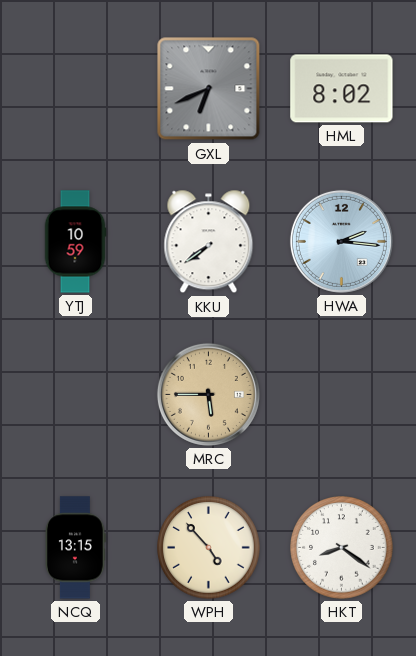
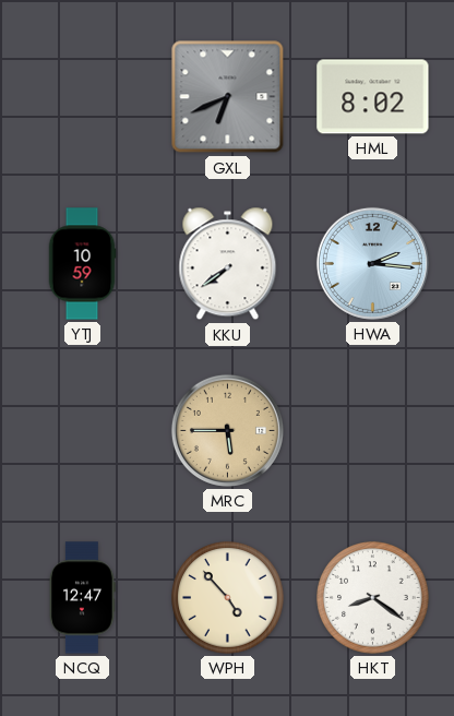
NCQ: 13:15 -> 12:47
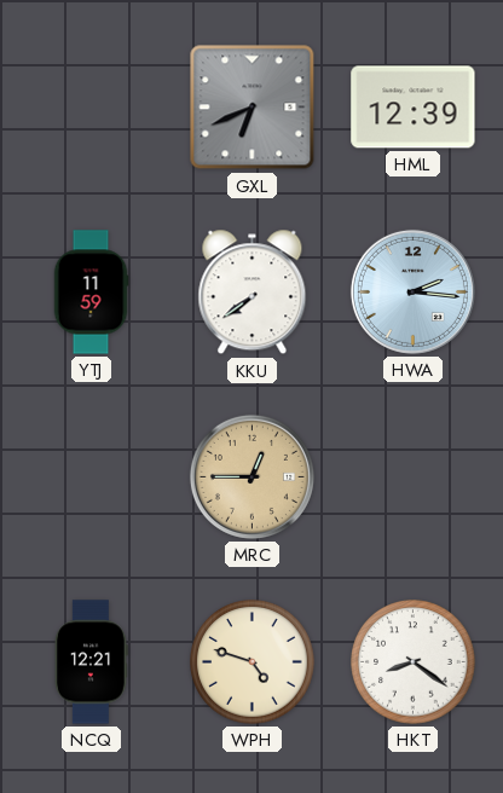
HML: 8:02 -> 12:39
YTJ: 10:59 -> 11:59
MRC: 5:45 -> 12:45
NCQ: 12:47 -> 12:21
WPH: 4:53 -> 4:48
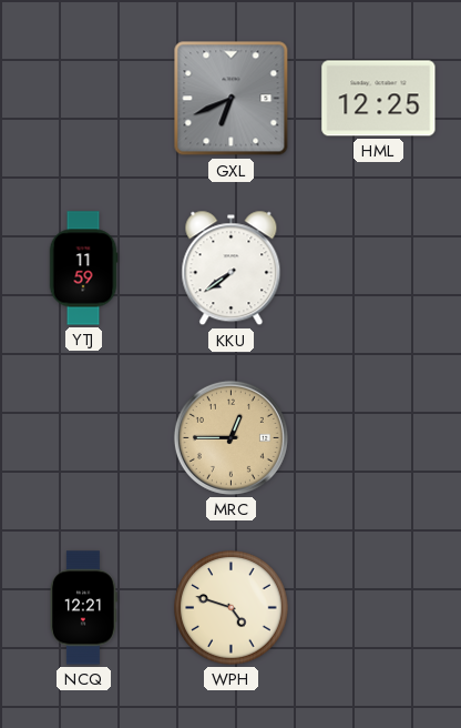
HML: 12:39 -> 12:25
HWA: 2:16 -> none
HKT: 8:21 -> none
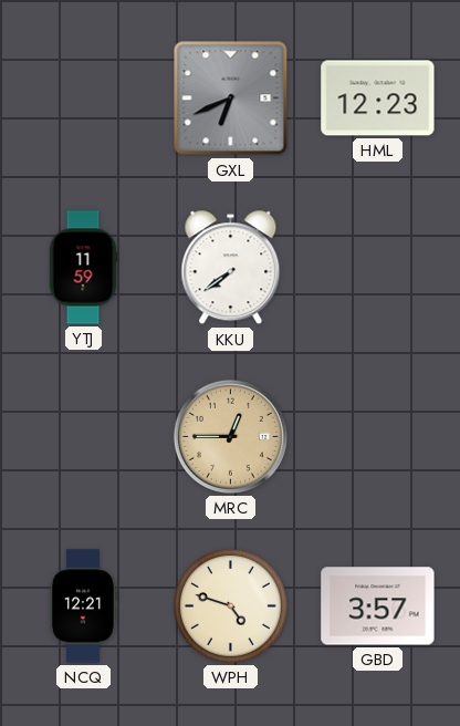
HML: 12:25 -> 12:23
GBD: none -> 3:57
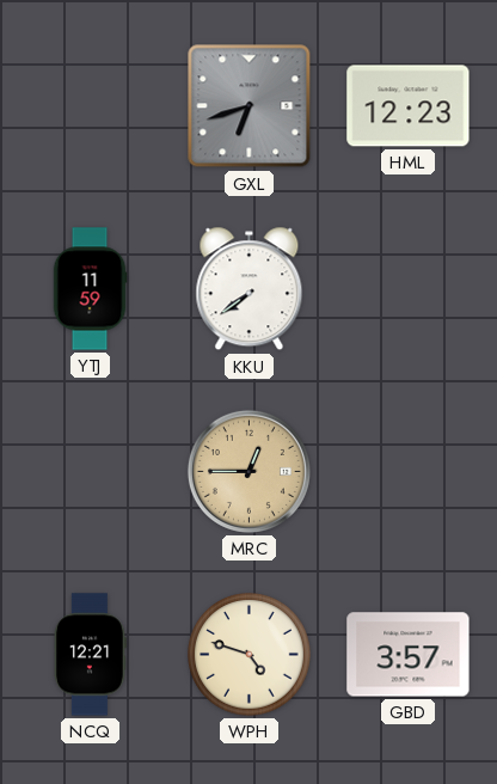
GXL: 6:41 -> 6:42
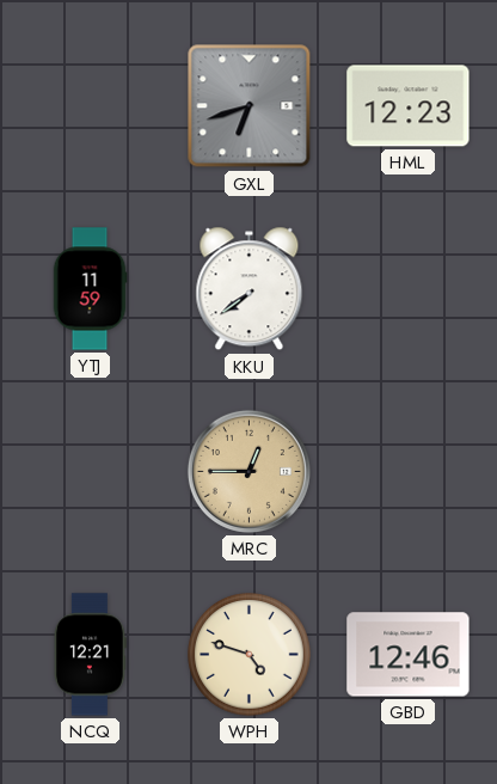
GBD: 3:57 -> 12:46
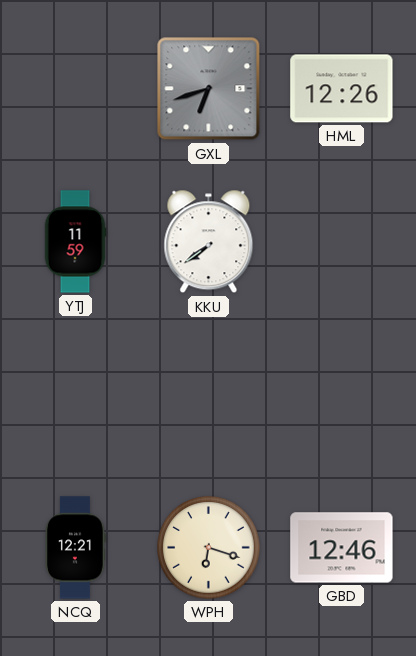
HML: 12:23 -> 12:26
MRC: 12:45 -> none
WPH: 4:48 -> 6:18
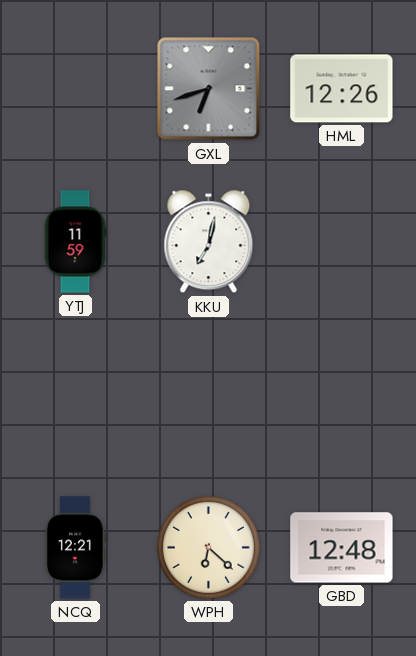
KKU: 7:39 -> 7:02
WPH: 6:18 -> 6:22
GBD: 12:46 -> 12:48
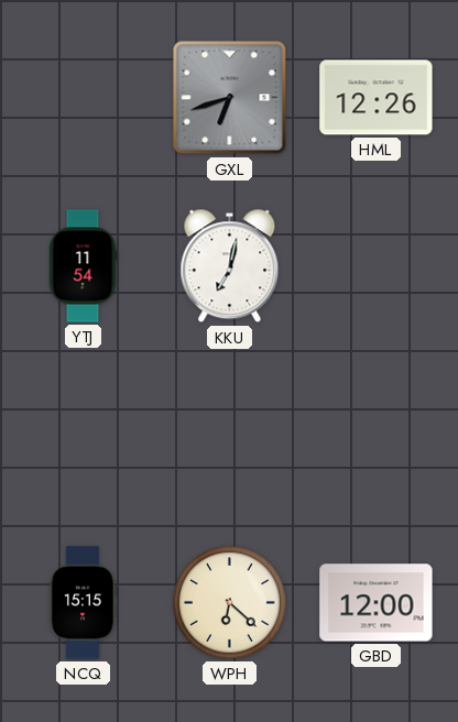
YTJ: 11:59 -> 11:54
NCQ: 12:21 -> 15:15
GBD: 12:48 -> 12:00
